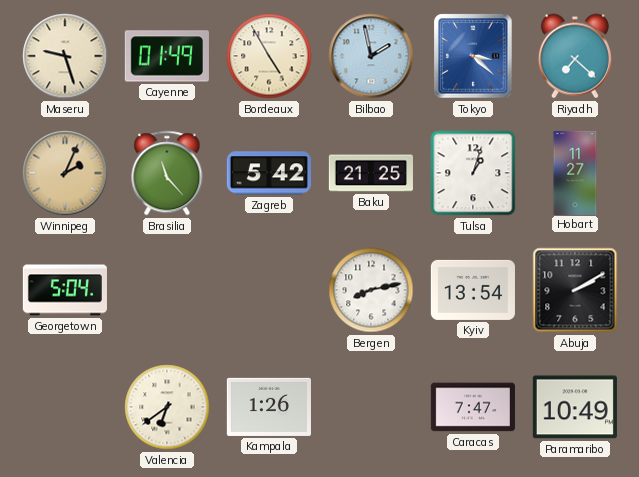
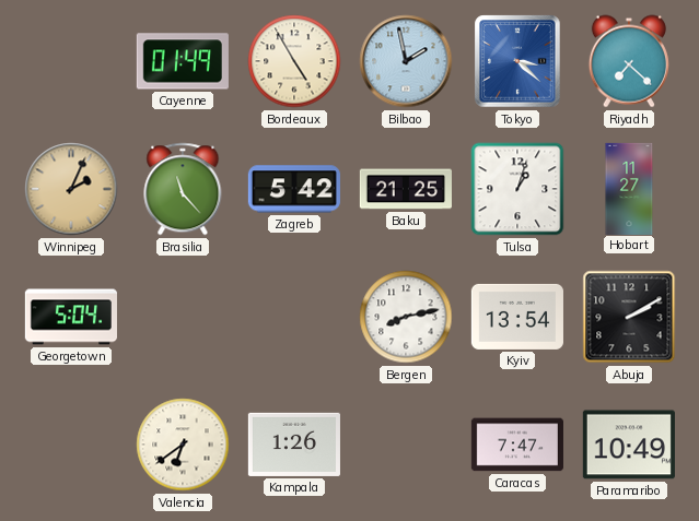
Maseru: 9:27 -> none
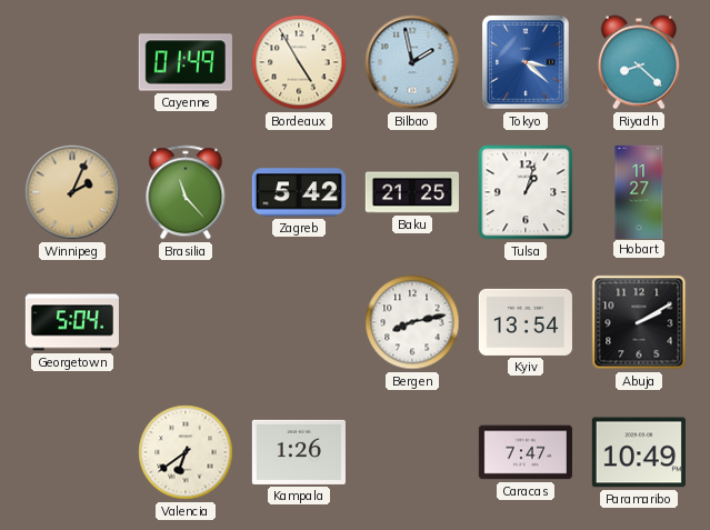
Riyadh: 7:22 -> 8:22
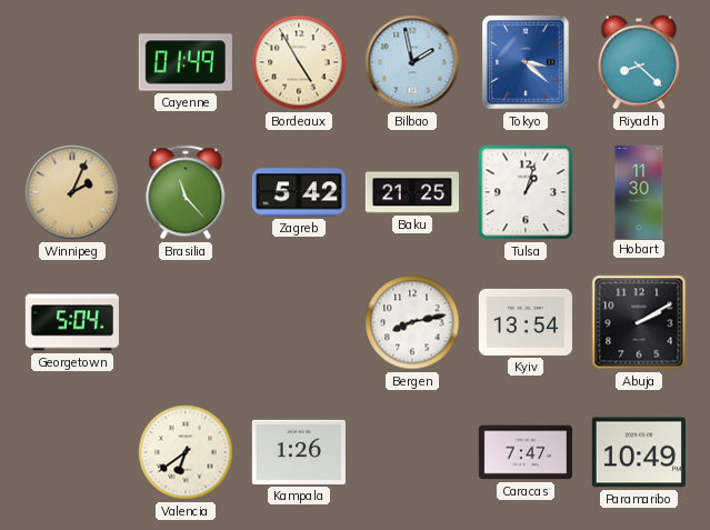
Hobart: 11:27 -> 11:30
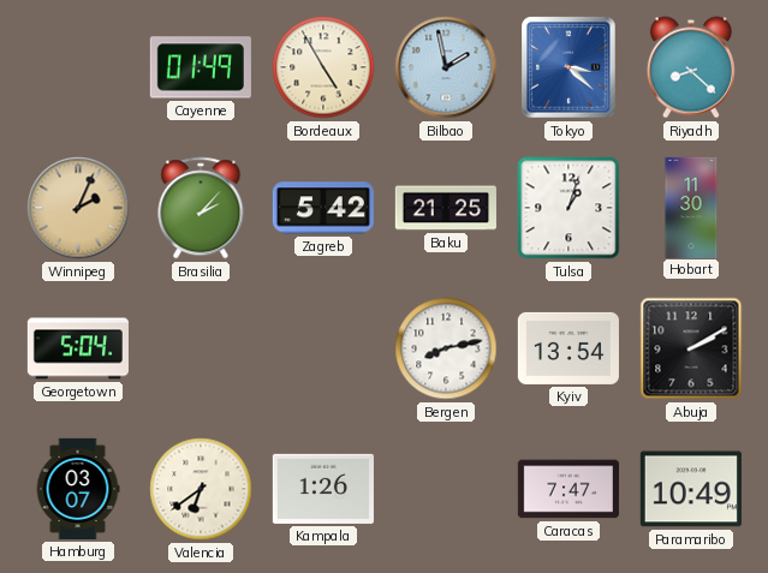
Brasilia: 11:23 -> 2:07
Hamburg: none -> 03:07
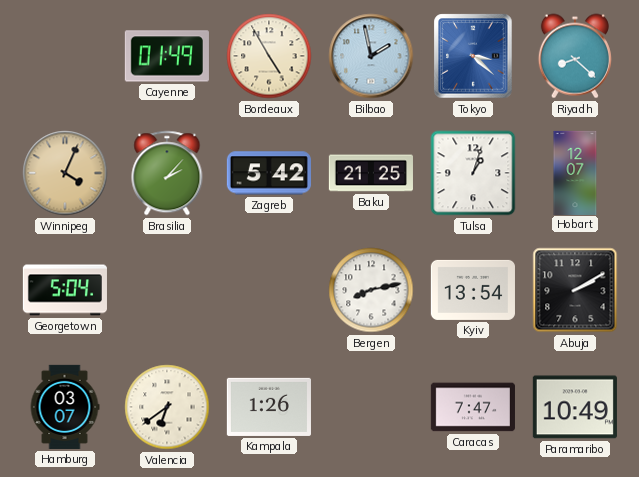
Winnipeg: 2:04 -> 4:04
Hobart: 11:30 -> 12:07
